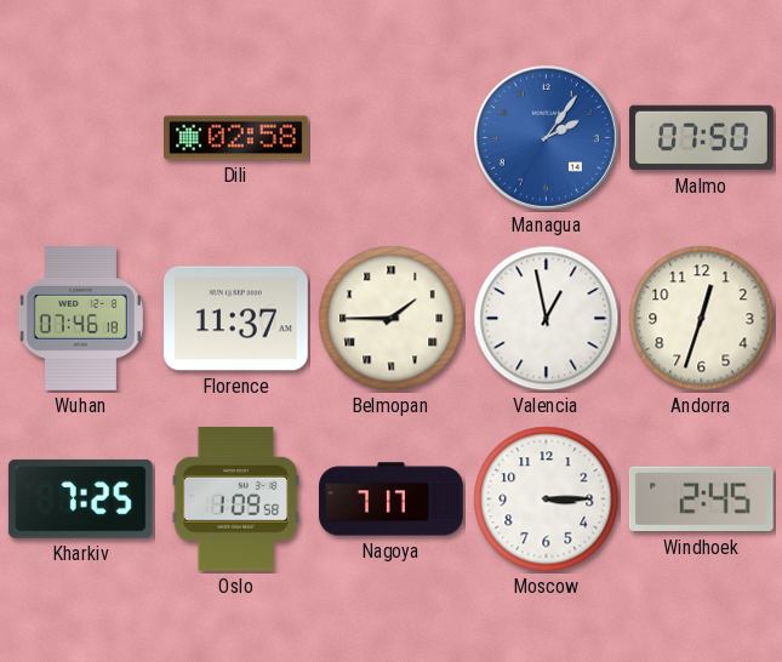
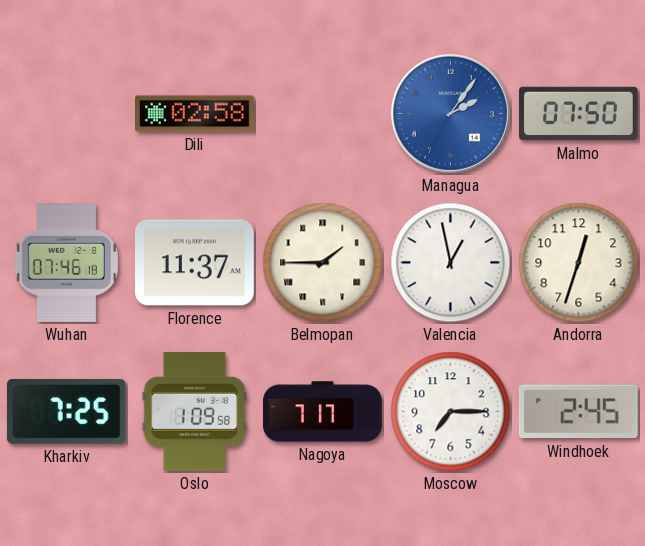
Moscow: 3:15 -> 7:15
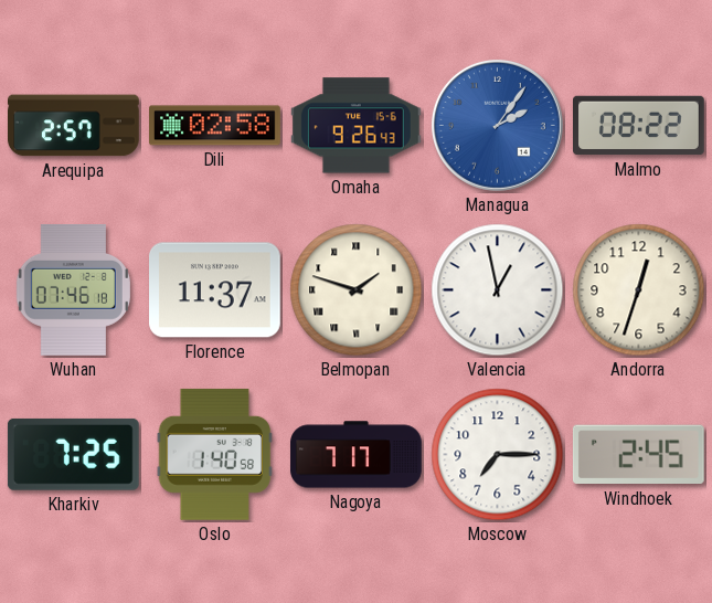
Arequipa: none -> 2:57
Omaha: none -> 9:26
Malmo: 07:50 -> 08:22
Belmopan: 1:45 -> 1:48
Oslo: 1:09 -> 1:40
